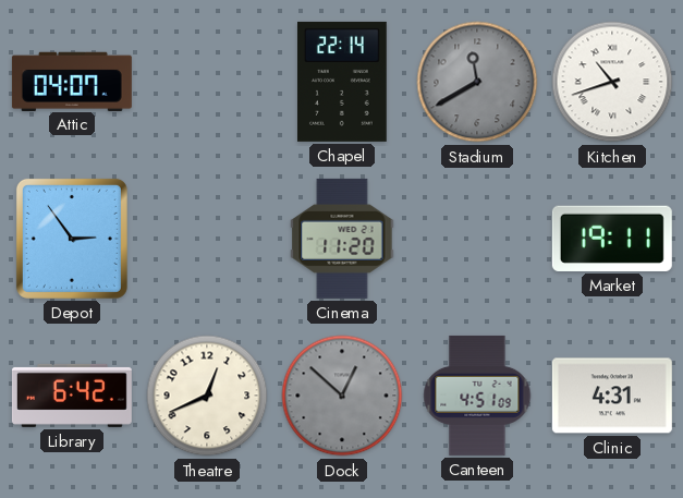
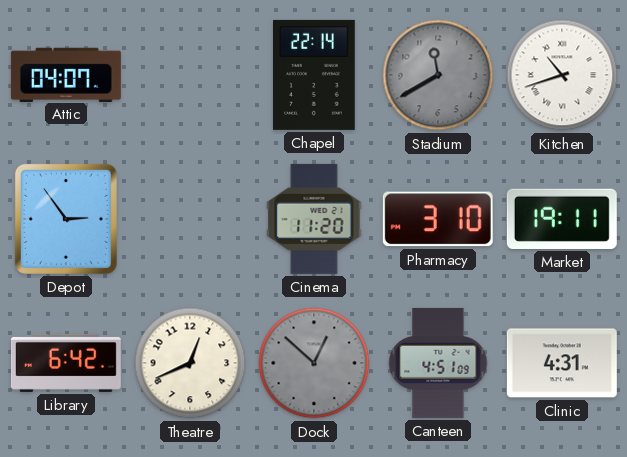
Pharmacy: none -> 3:10
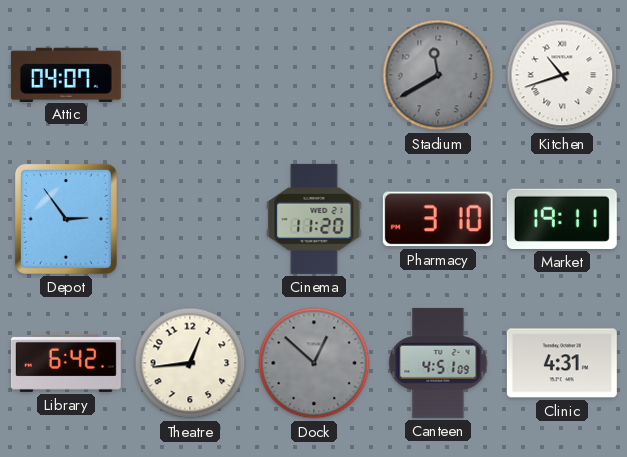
Chapel: 22:14 -> none
Theatre: 12:41 -> 12:44
